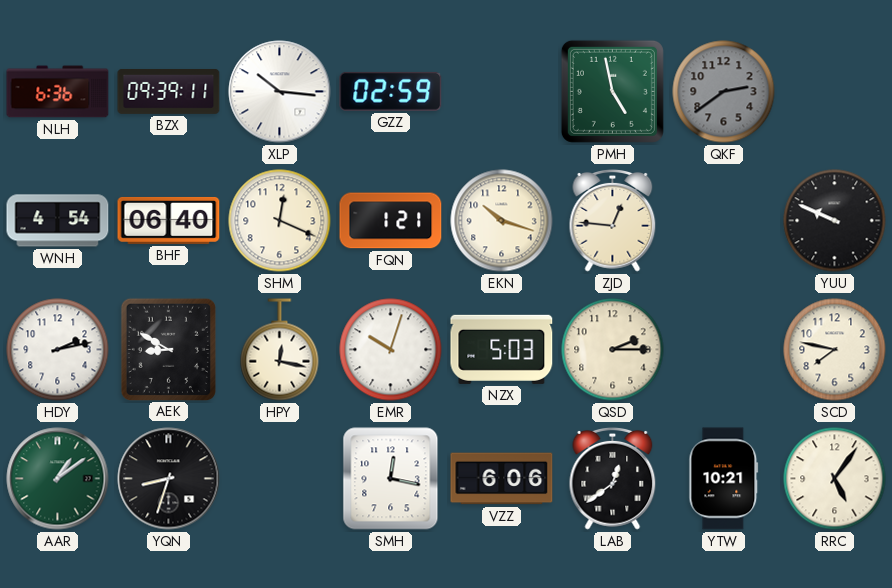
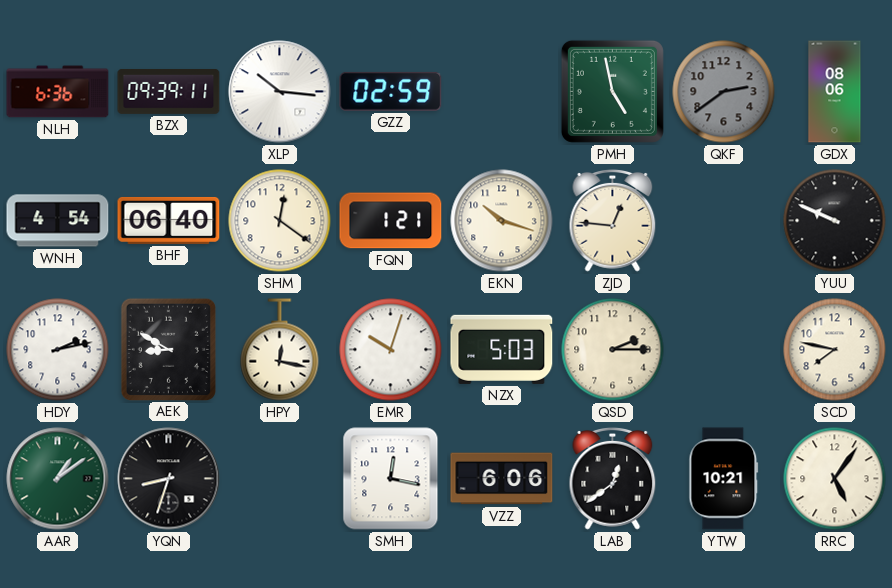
GDX: none -> 08:06
SHM: 12:19 -> 12:21
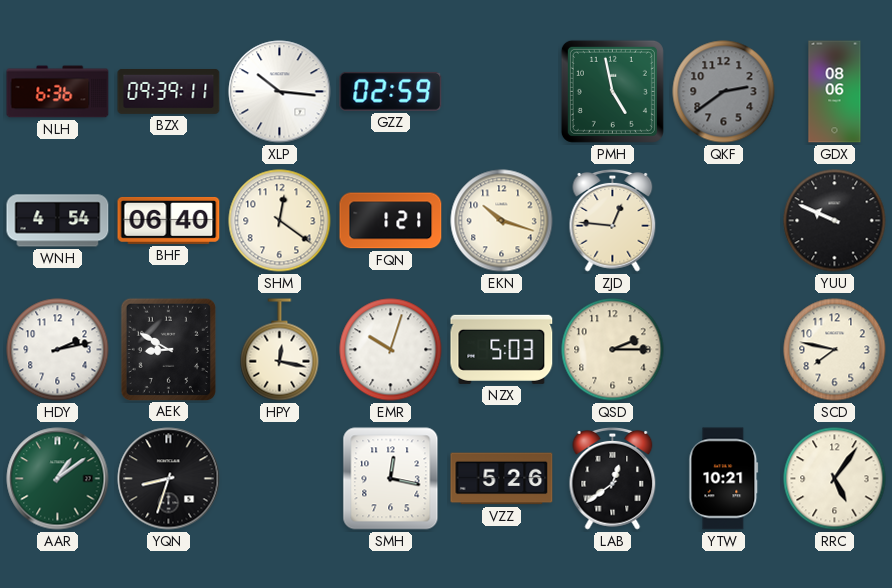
VZZ: 6:06 -> 5:26
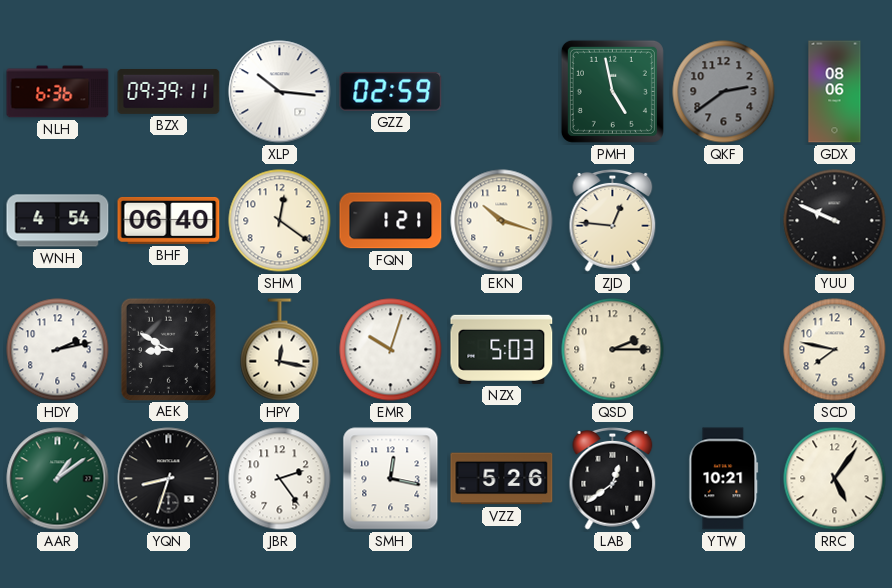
JBR: none -> 2:24
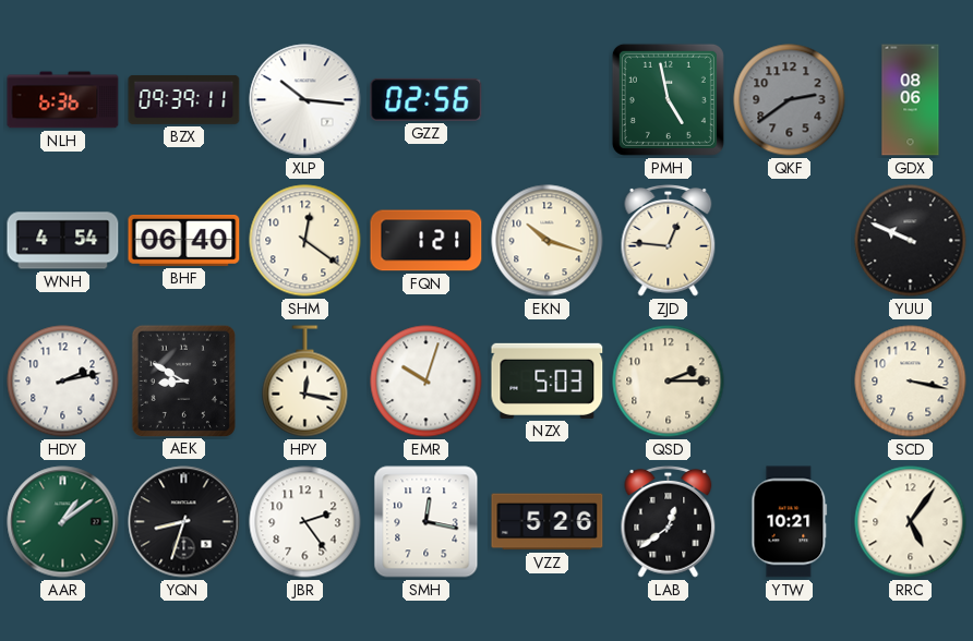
GZZ: 02:59 -> 02:56
SCD: 7:47 -> 3:17
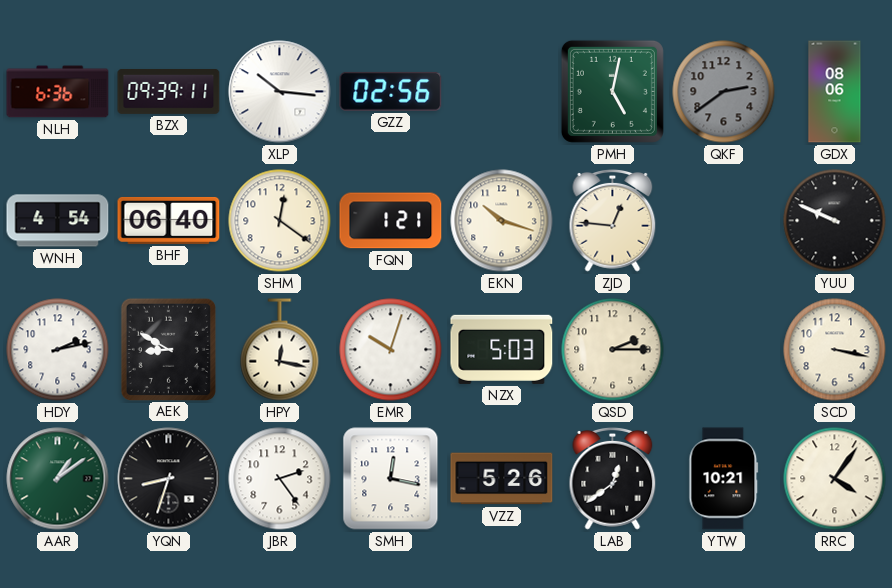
PMH: 4:58 -> 5:02
RRC: 5:06 -> 4:06
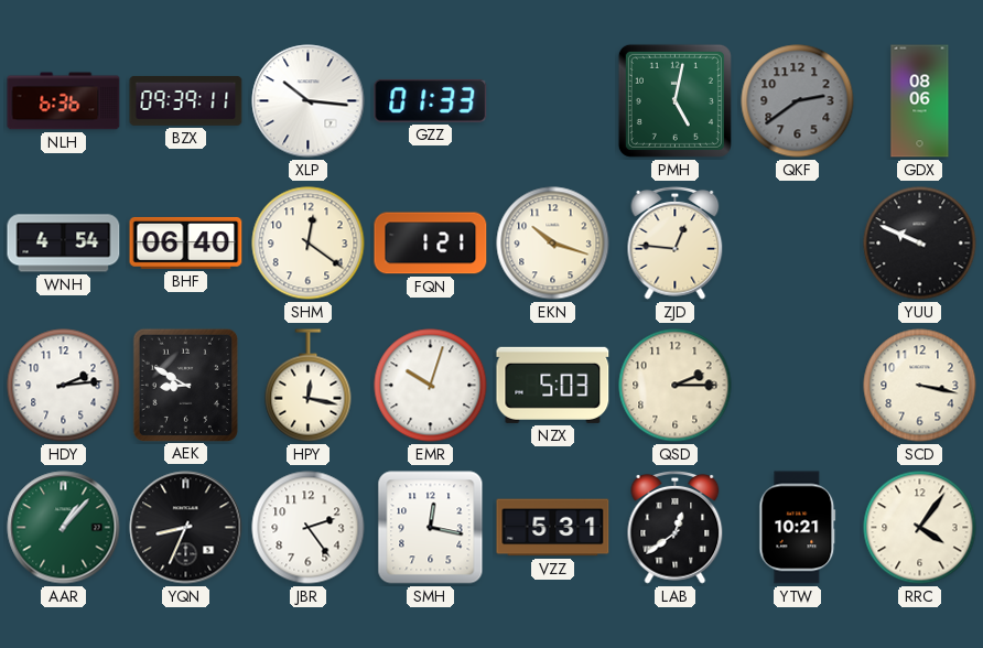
GZZ: 02:56 -> 01:33
HDY: 2:13 -> 2:14
AAR: 1:09 -> 1:07
YQN: 8:33 -> 8:34
VZZ: 5:26 -> 5:31
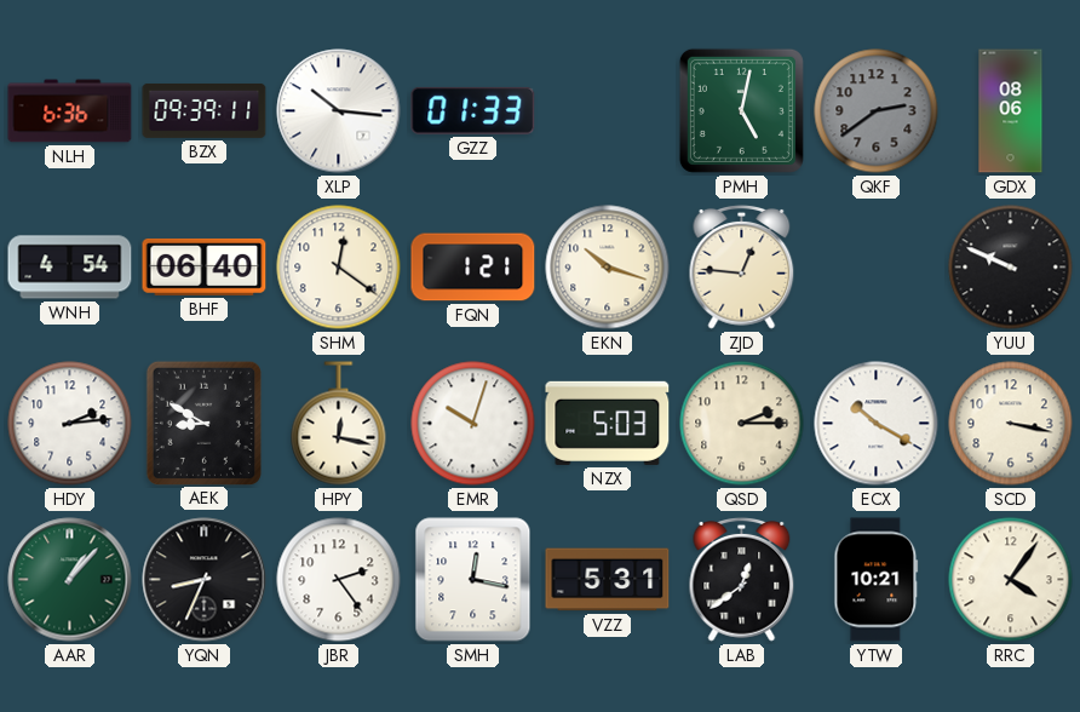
ECX: none -> 10:20
